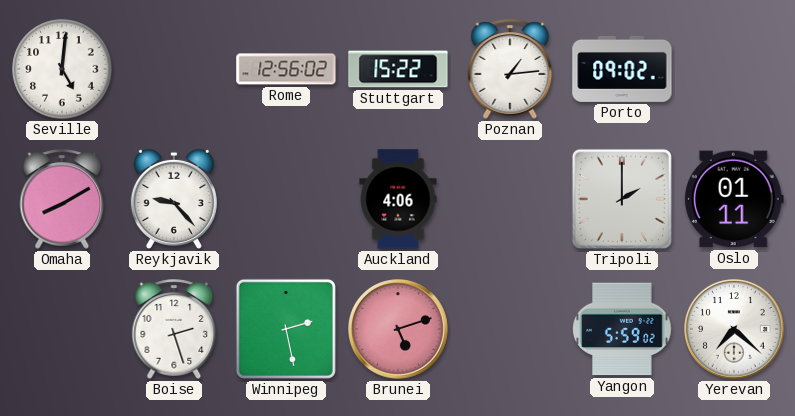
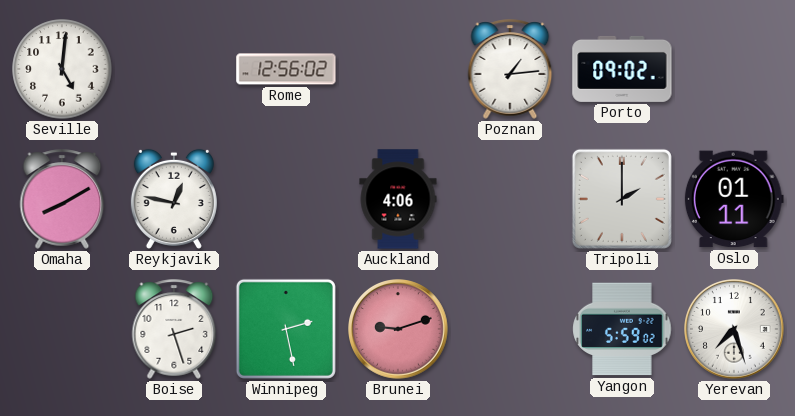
Stuttgart: 15:22 -> none
Reykjavik: 9:23 -> 12:47
Brunei: 5:12 -> 9:12
Yerevan: 7:22 -> 7:27
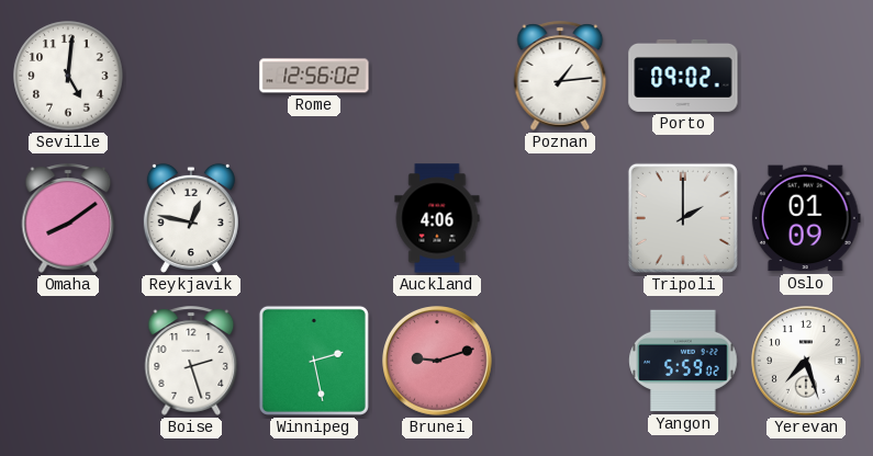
Omaha: 8:10 -> 8:09
Oslo: 01:11 -> 01:09
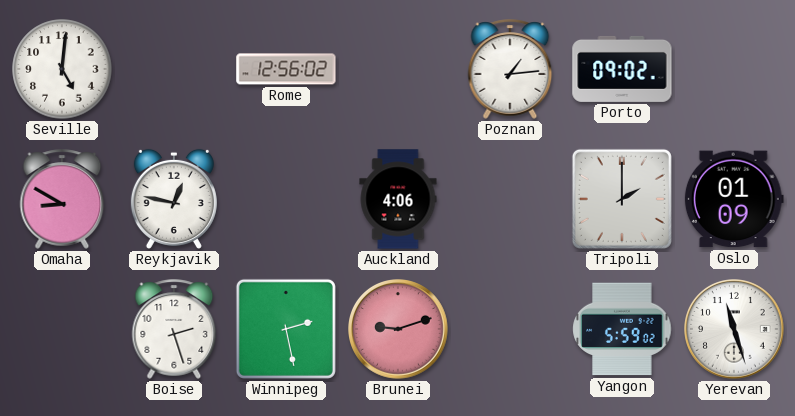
Omaha: 8:09 -> 8:50
Yerevan: 7:27 -> 11:27
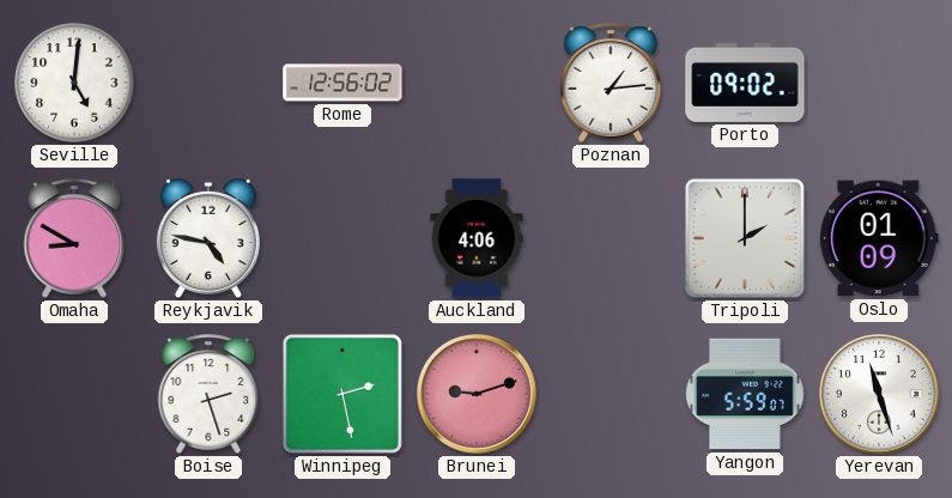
Reykjavik: 12:47 -> 4:47
Yangon: 5:59:02 -> 5:59:07
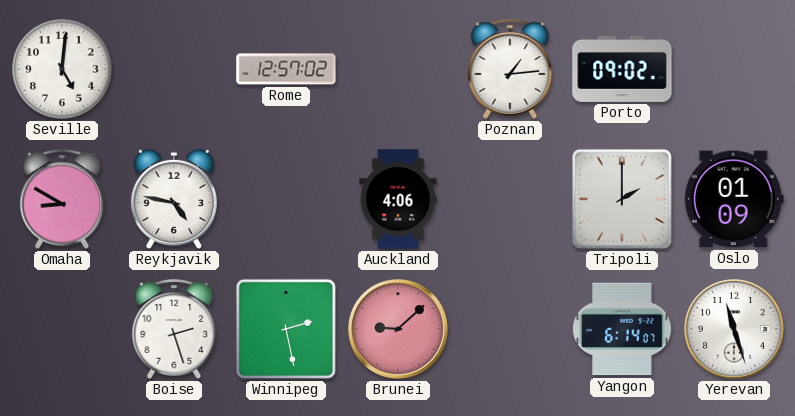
Rome: 12:56 -> 12:57
Brunei: 9:12 -> 9:08
Yangon: 5:59 -> 6:14
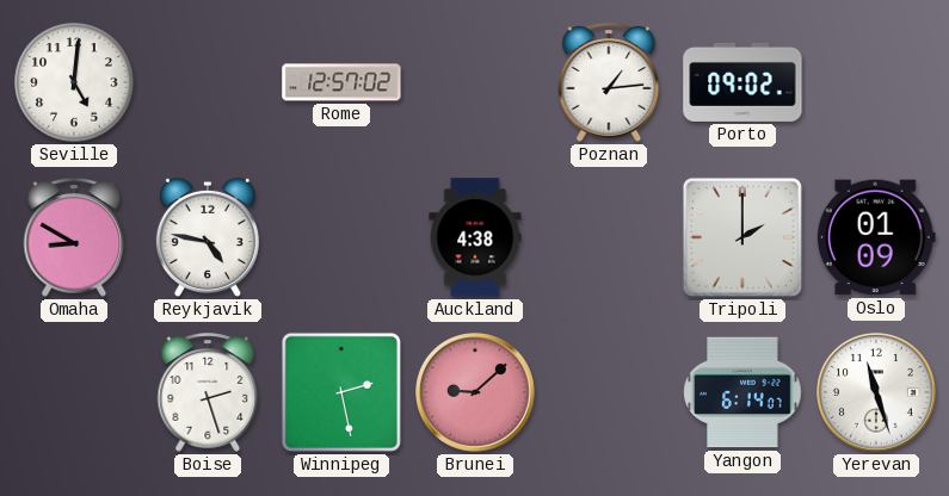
Auckland: 4:06 -> 4:38
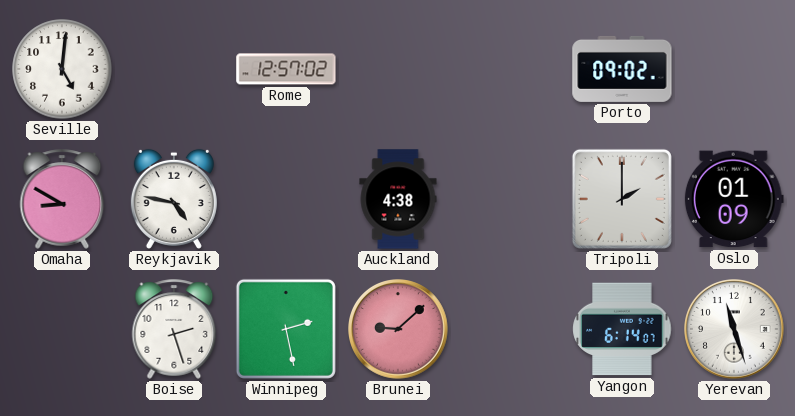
Poznan: 1:14 -> none
